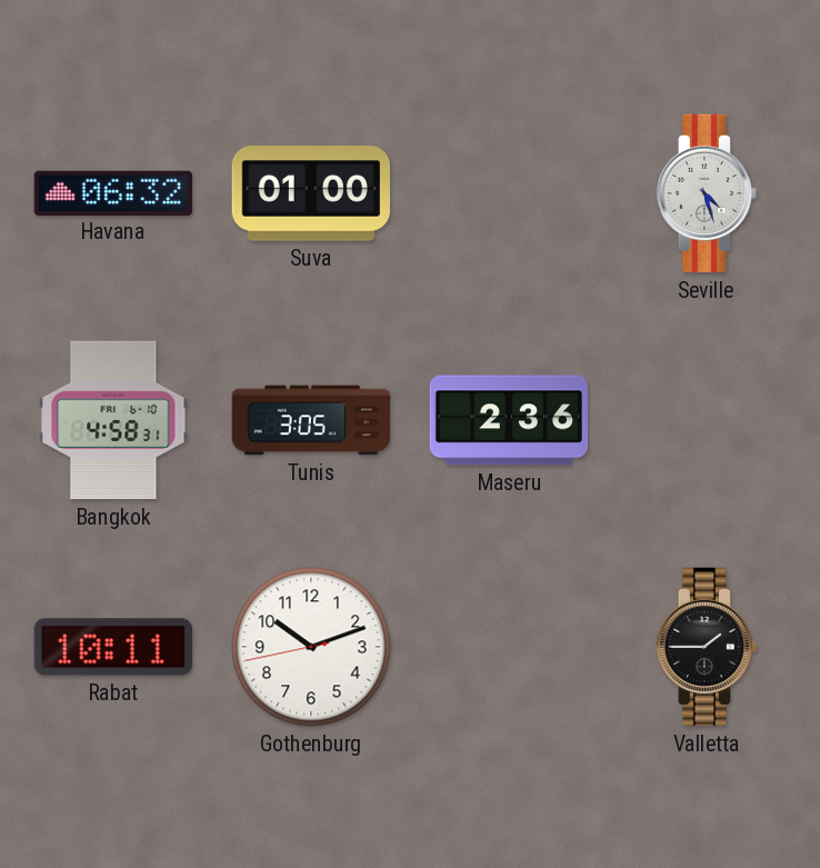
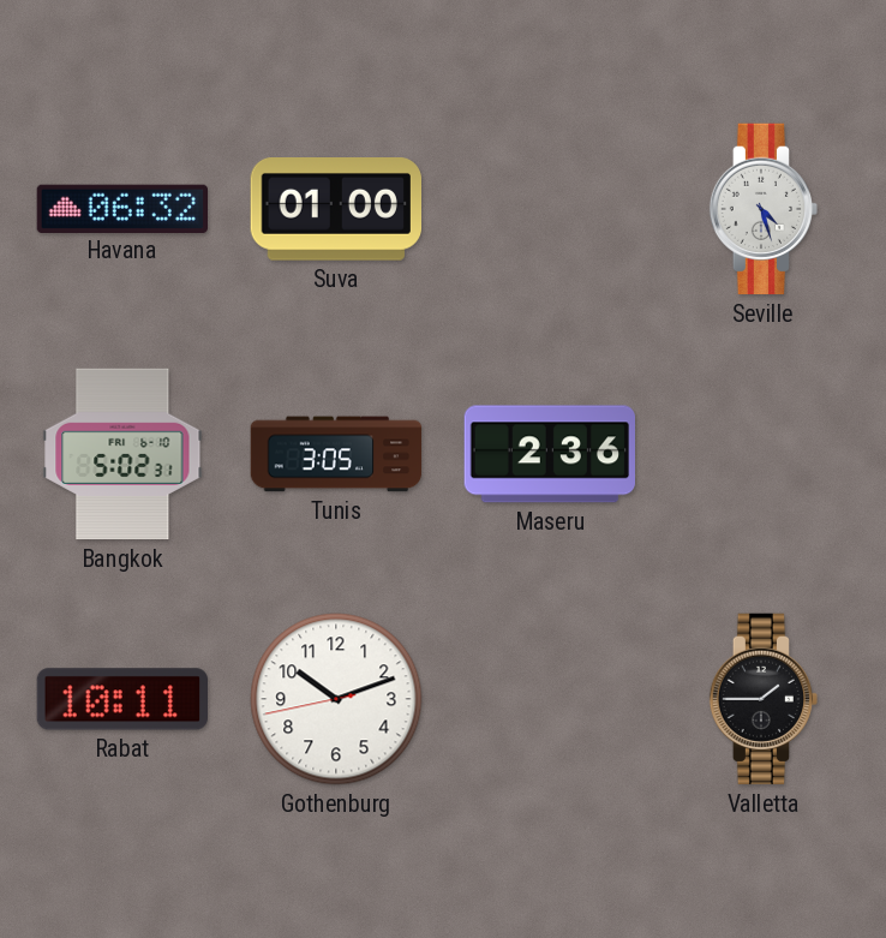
Bangkok: 4:58 -> 5:02
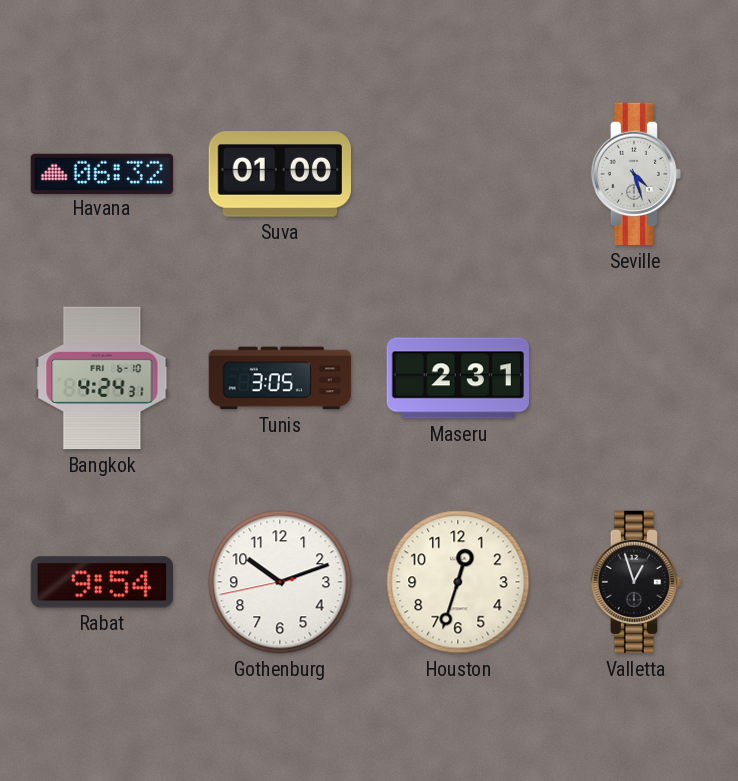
Bangkok: 5:02 -> 4:24
Maseru: 2:36 -> 2:31
Rabat: 10:11 -> 9:54
Houston: none -> 12:33
Valletta: 1:45 -> 12:57
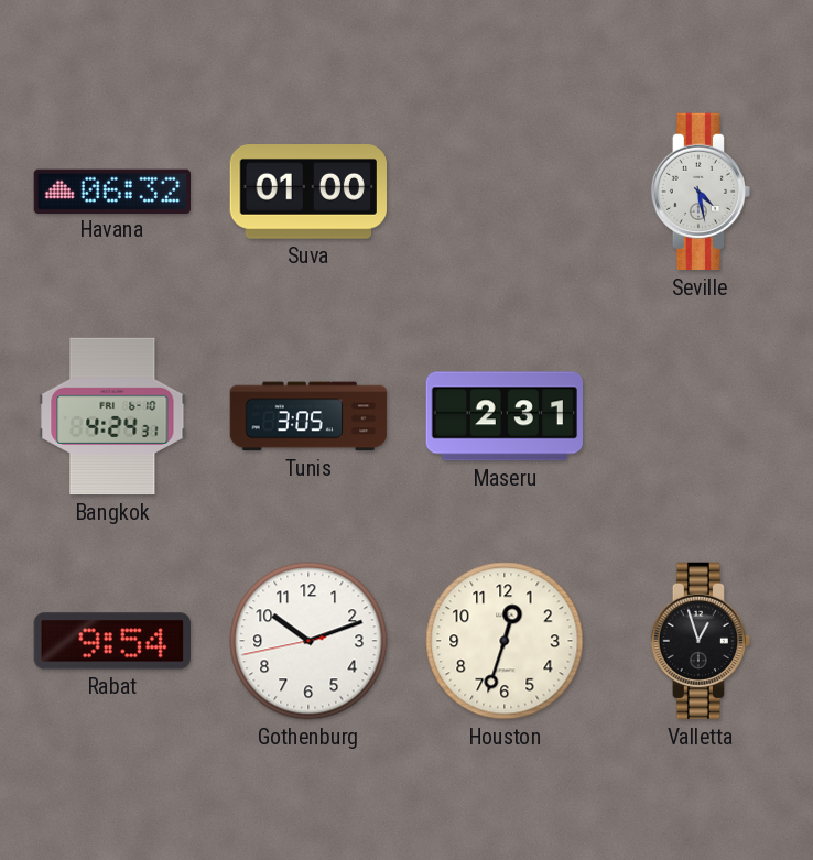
Seville: 4:27 -> 4:28
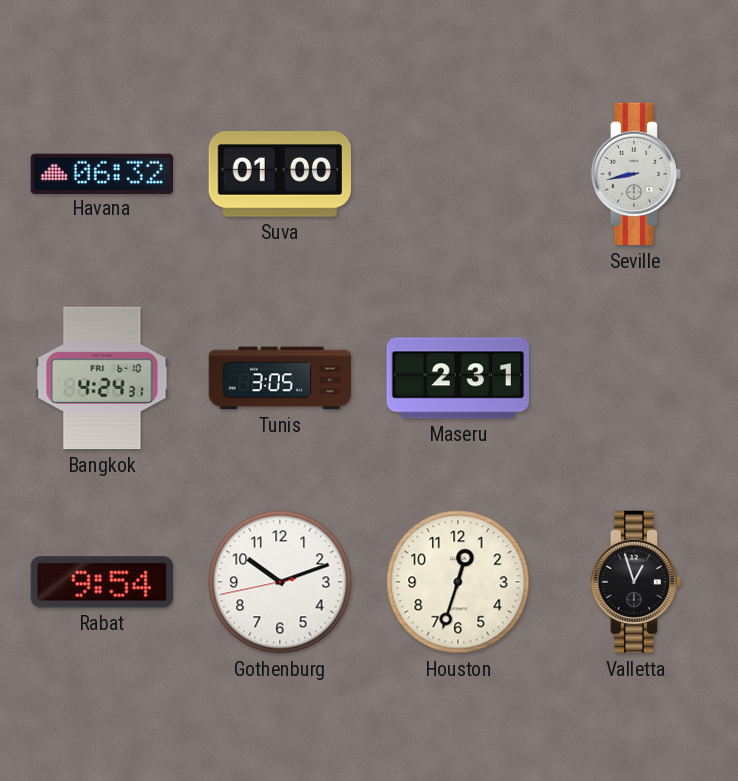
Seville: 4:28 -> 8:43
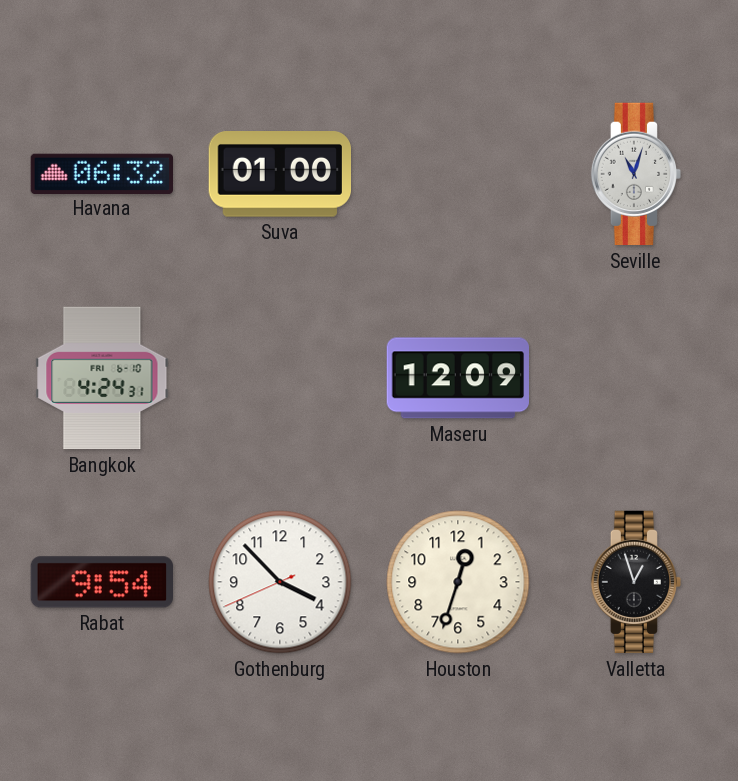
Seville: 8:43 -> 11:03
Tunis: 3:05 -> none
Maseru: 2:31 -> 12:09
Gothenburg: 10:11 -> 3:52
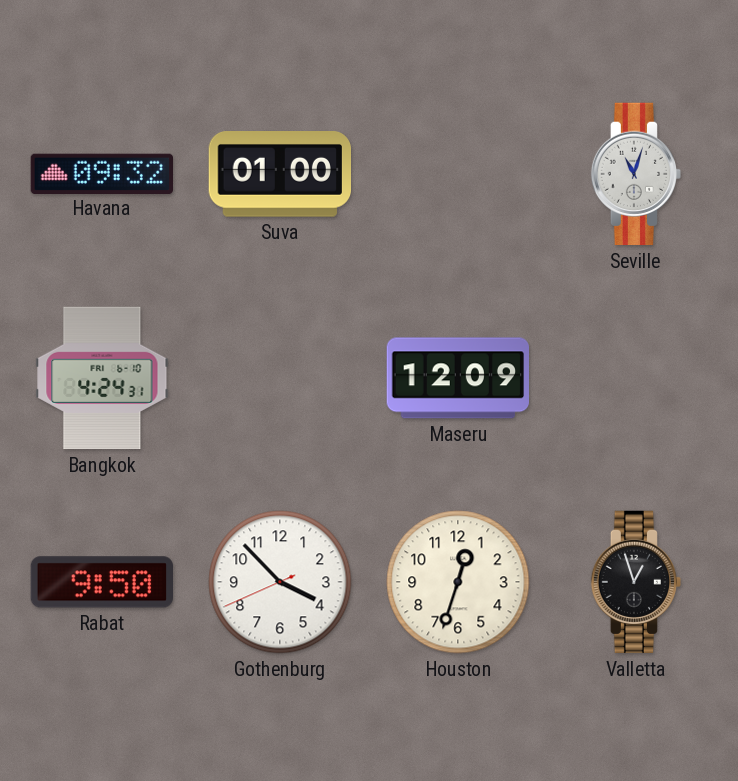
Havana: 06:32 -> 09:32
Rabat: 9:54 -> 9:50
